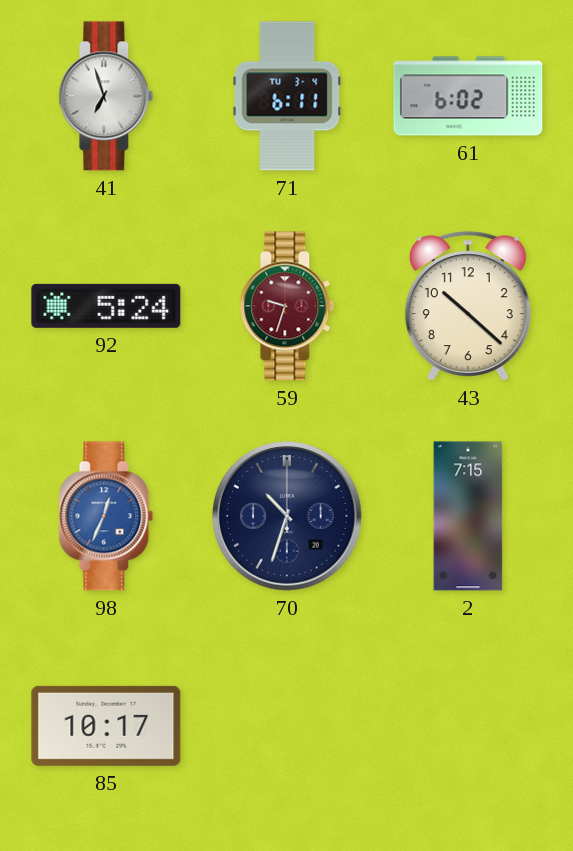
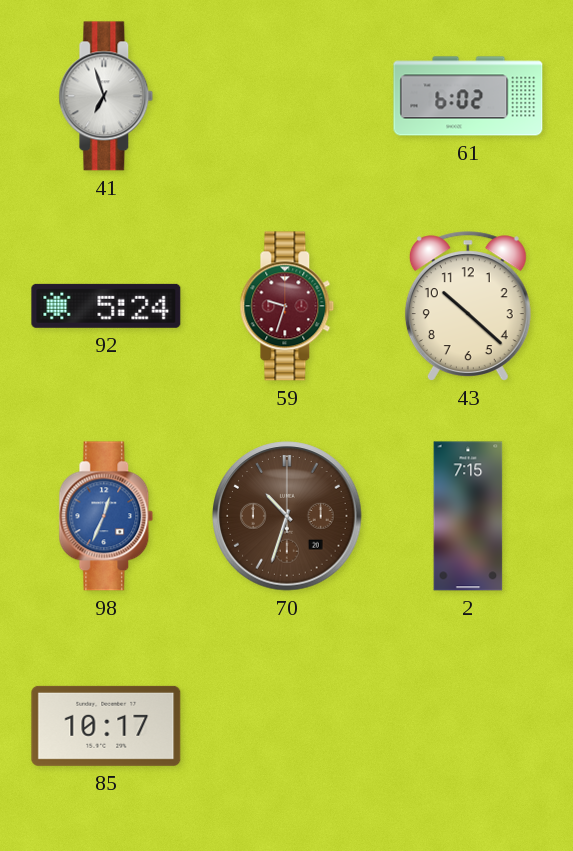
71: 6:11 -> none
70 dial: navy -> brown
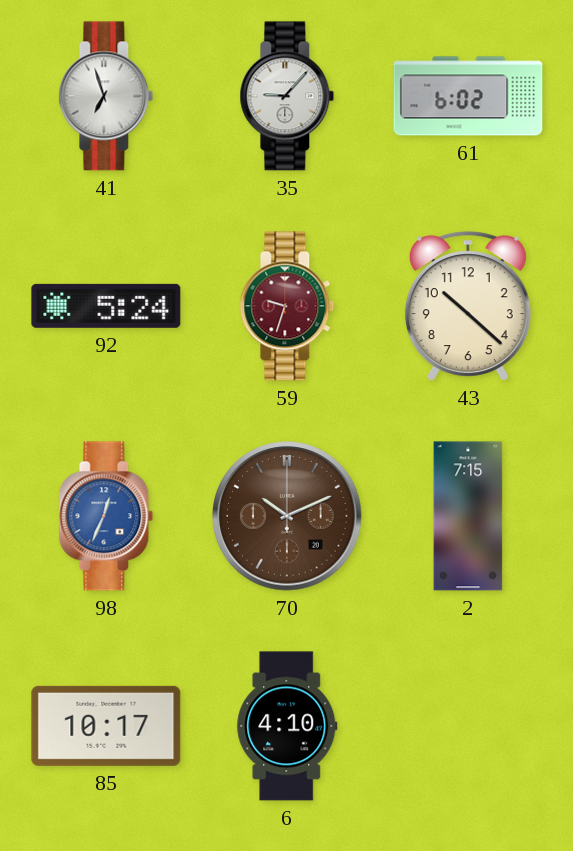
35: none -> 9:07
70: 10:33 -> 10:11
6: none -> 4:10
